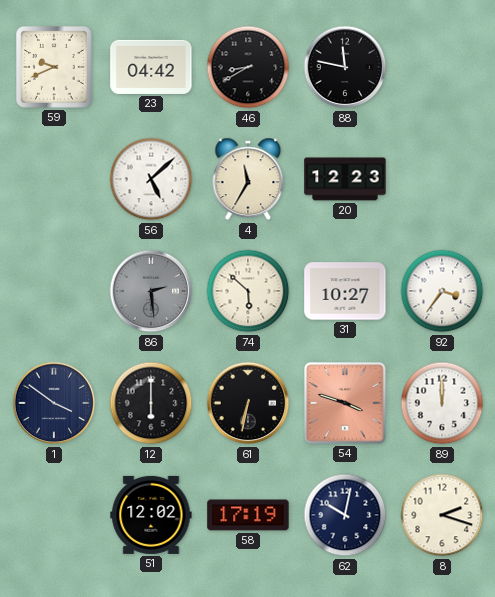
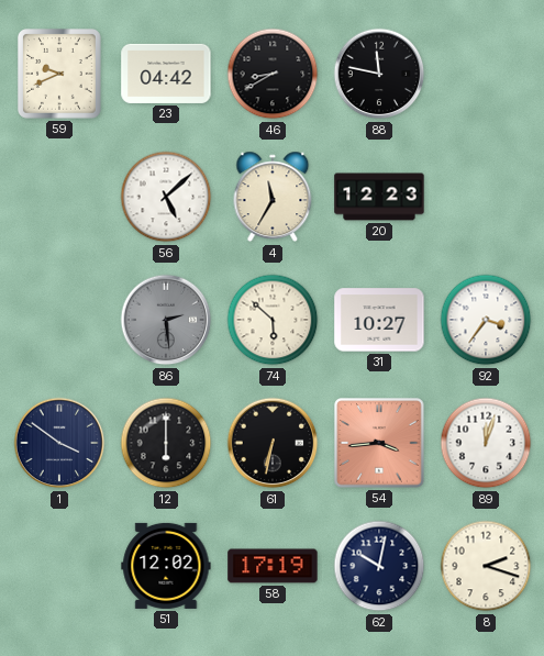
54: 3:48 -> 3:44
89: 12:00 -> 12:03
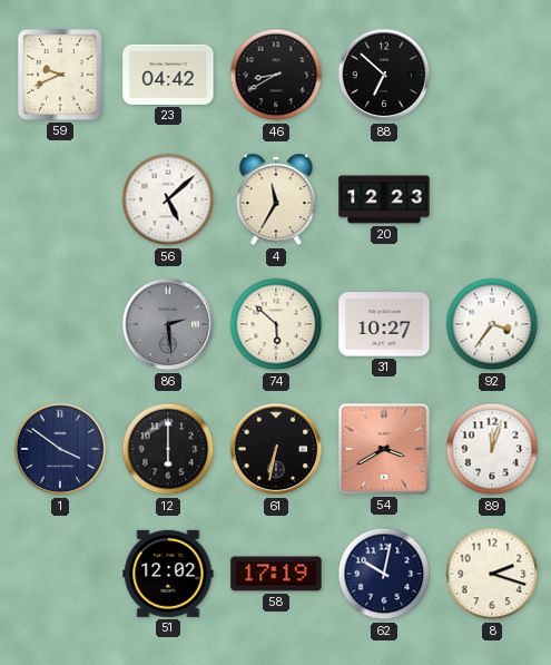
88: 11:47 -> 6:52
54: 3:44 -> 3:40
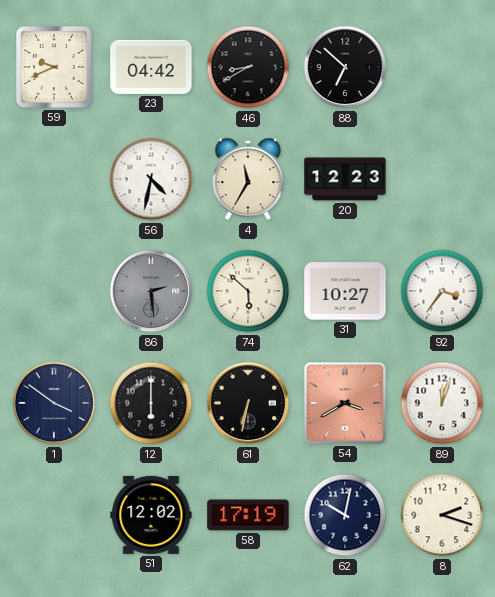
56: 5:08 -> 4:32
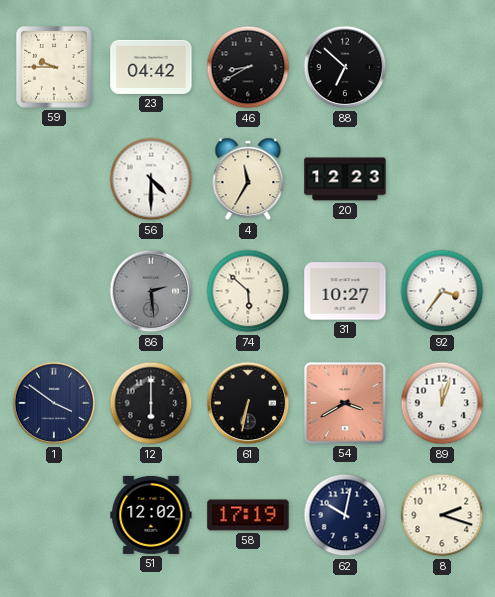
59: 9:41 -> 9:45
56: 4:32 -> 4:30
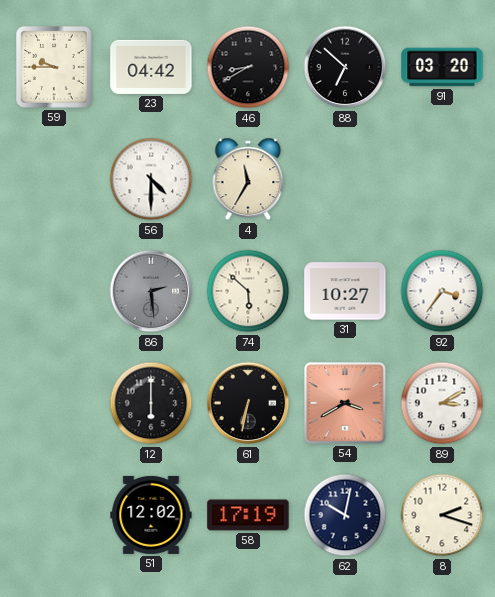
91: none -> 03:20
20: 12:23 -> none
1: 3:51 -> none
89: 12:03 -> 3:10
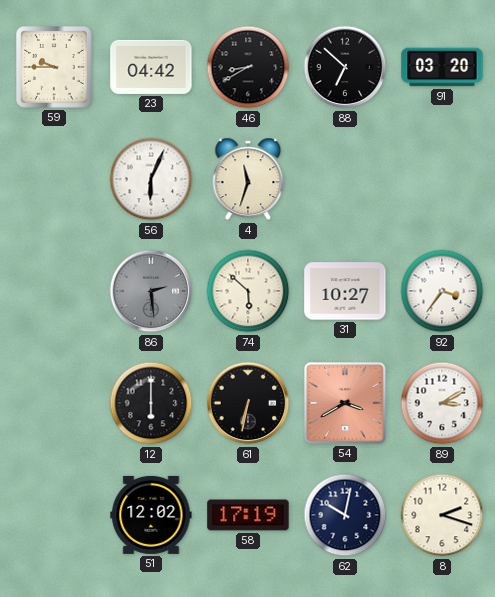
56: 4:30 -> 6:04
4: 11:35 -> 11:33
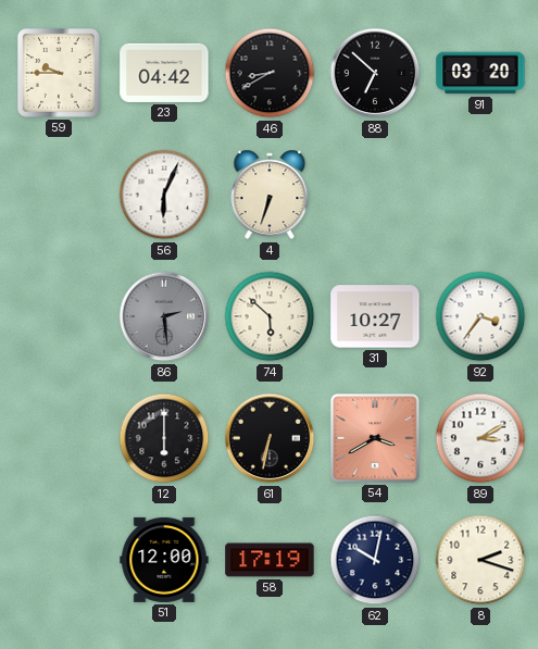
4: 11:33 -> 6:33
51: 12:02 -> 12:00
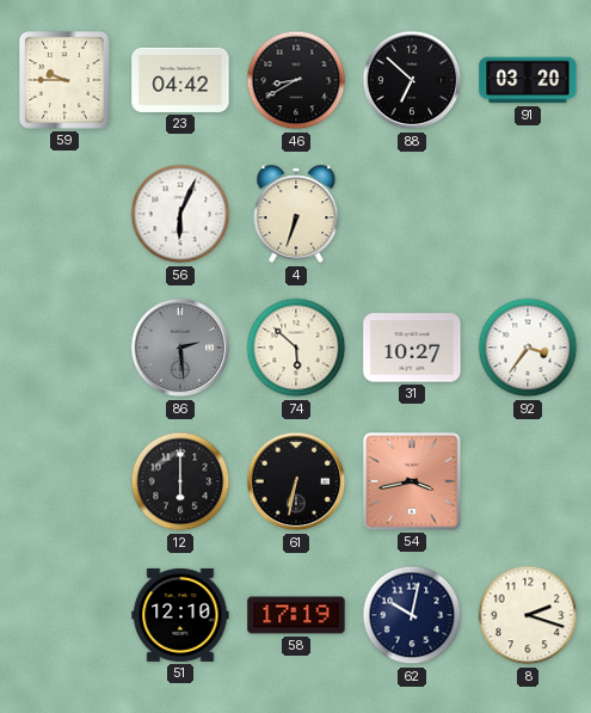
54: 3:40 -> 3:43
89: 3:10 -> none
51: 12:00 -> 12:10
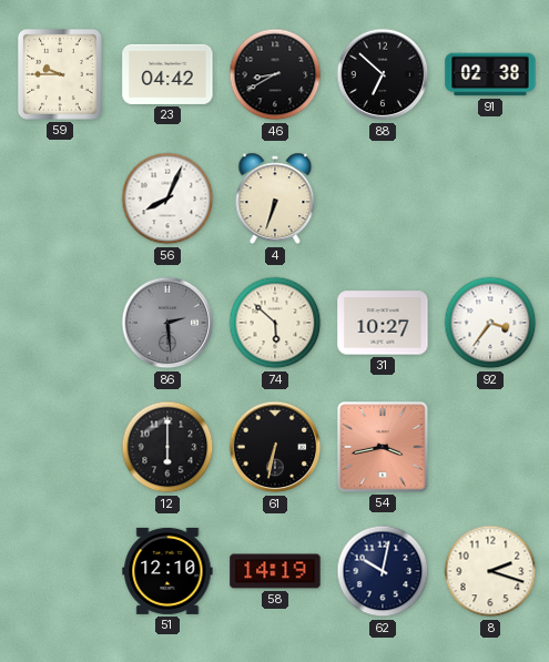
91: 03:20 -> 02:38
56: 6:04 -> 8:04
58: 17:19 -> 14:19
